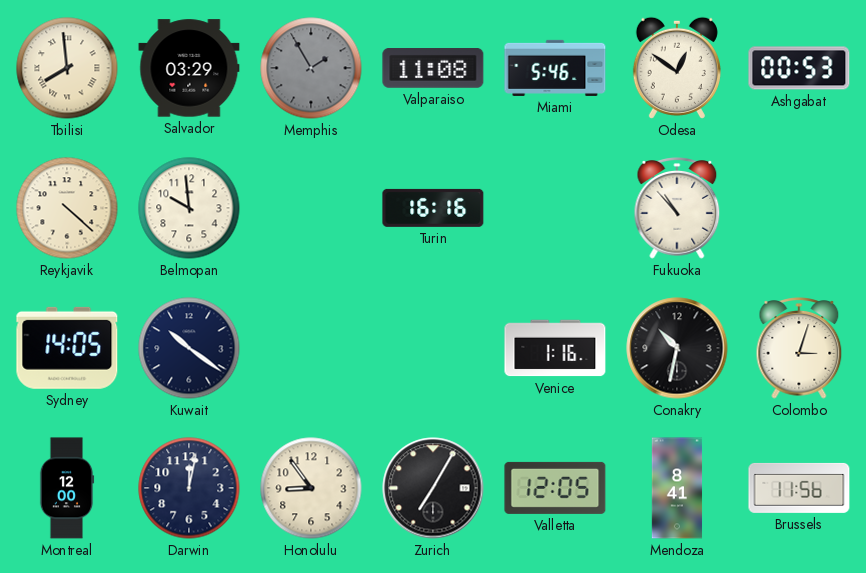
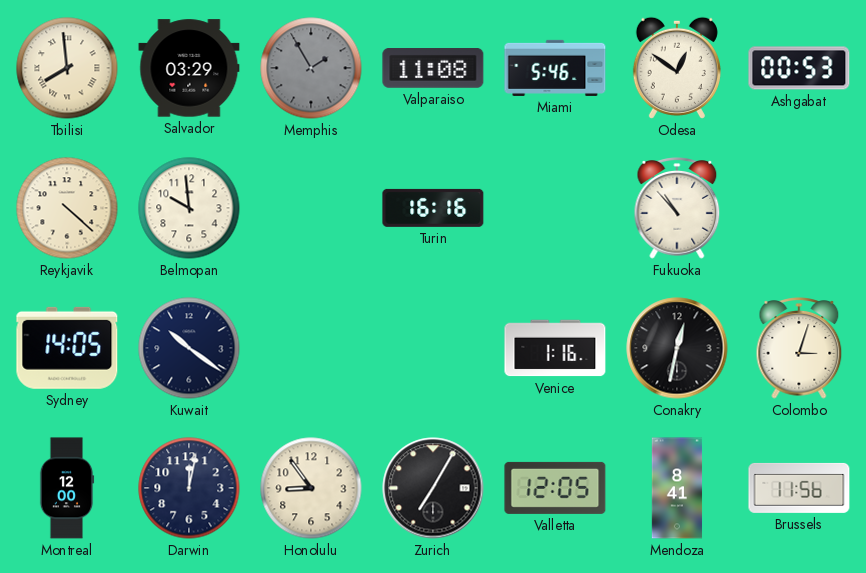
Conakry: 10:32 -> 12:32
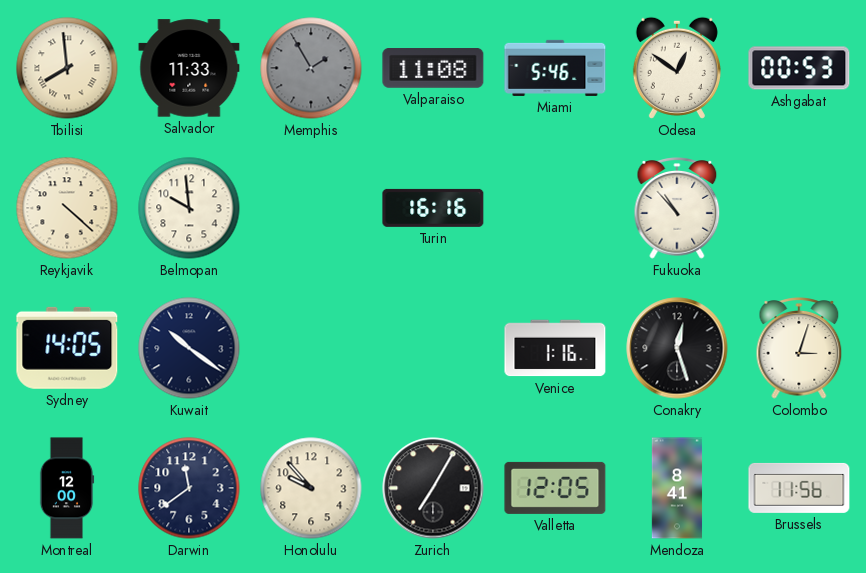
Salvador: 03:29 -> 11:33
Conakry: 12:32 -> 12:27
Darwin: 12:02 -> 11:39
Honolulu: 8:54 -> 9:53
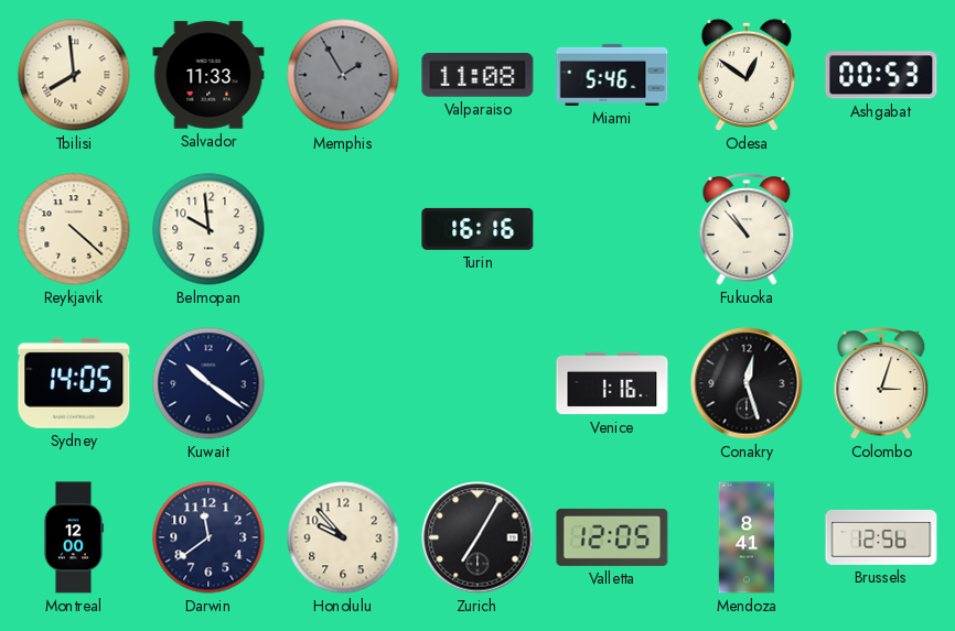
Brussels: 11:56 -> 12:56
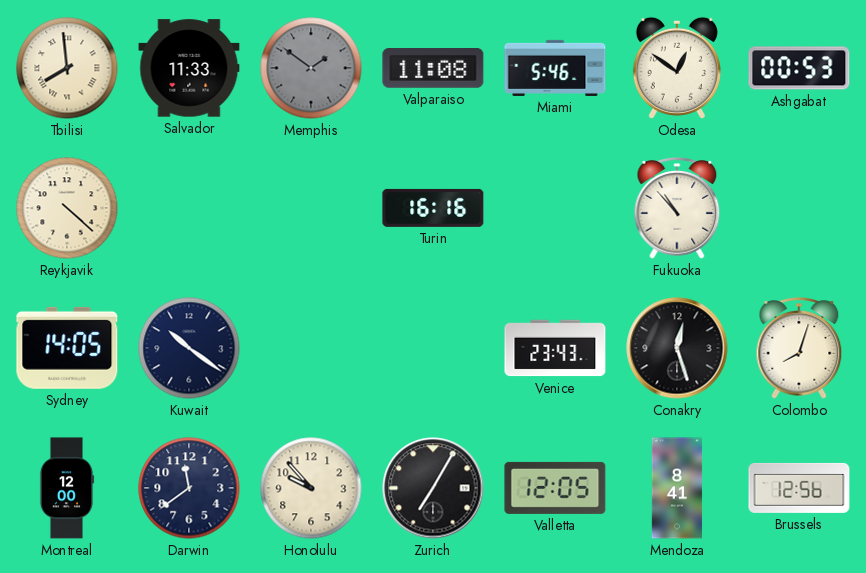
Memphis: 1:55 -> 1:51
Belmopan: 9:59 -> none
Venice: 1:16 -> 23:43
Colombo: 3:03 -> 8:03
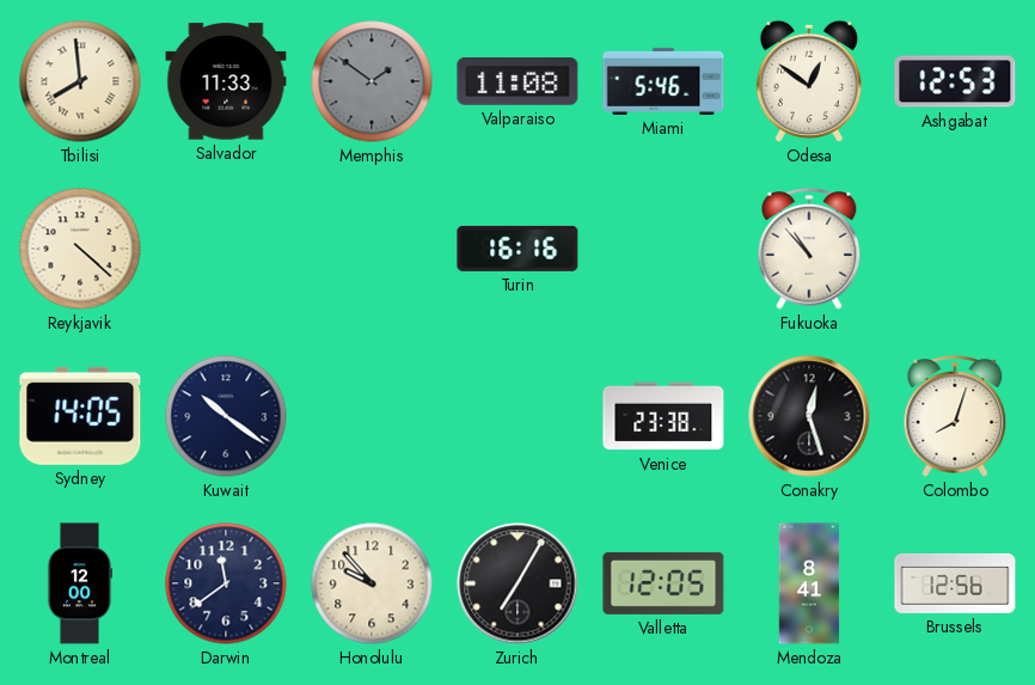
Ashgabat: 00:53 -> 12:53
Venice: 23:43 -> 23:38
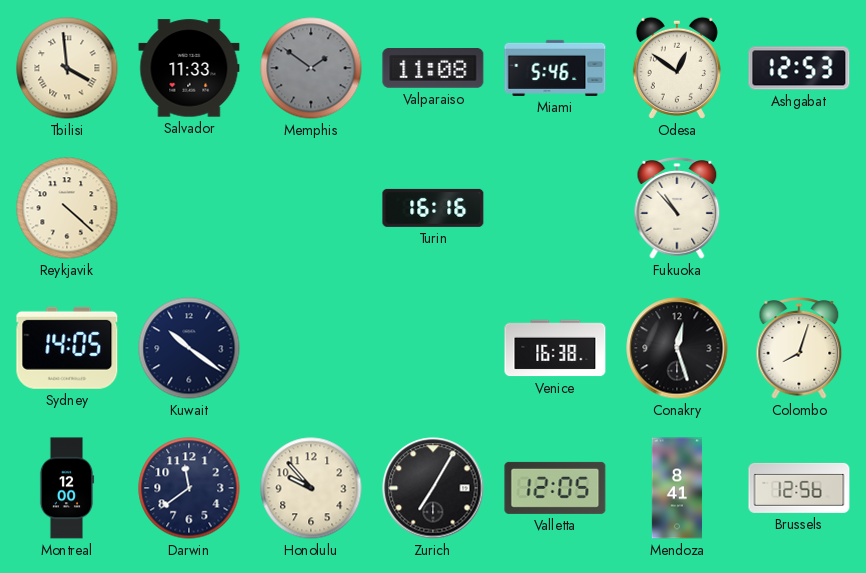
Tbilisi: 7:59 -> 3:59
Venice: 23:38 -> 16:38
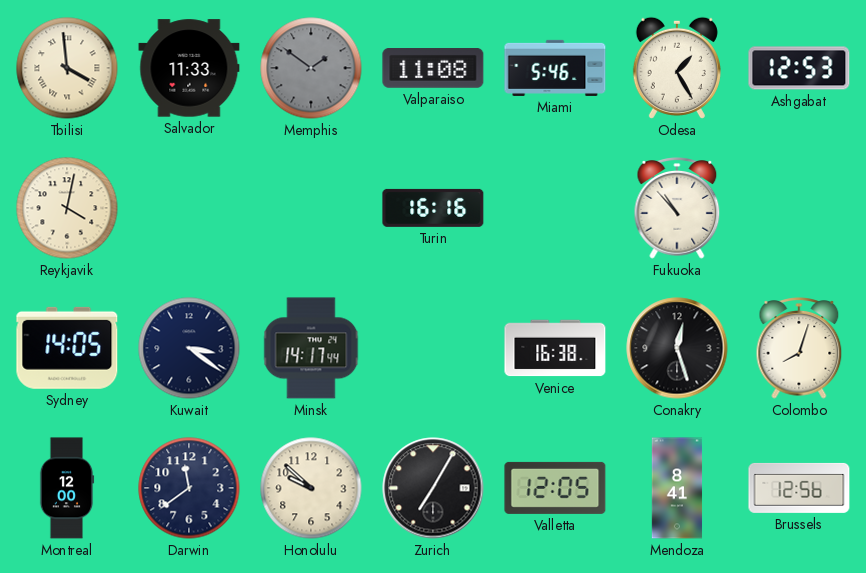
Odesa: 12:51 -> 1:25
Reykjavik: 4:22 -> 4:02
Kuwait: 10:21 -> 3:21
Minsk: none -> 14:17
Honolulu: 9:53 -> 9:52
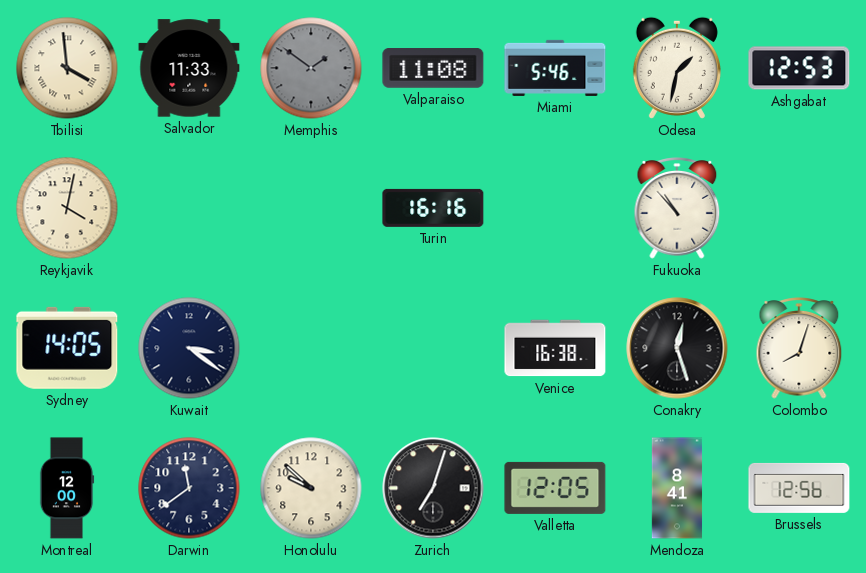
Odesa: 1:25 -> 1:32
Minsk: 14:17 -> none
Zurich: 7:05 -> 7:03
